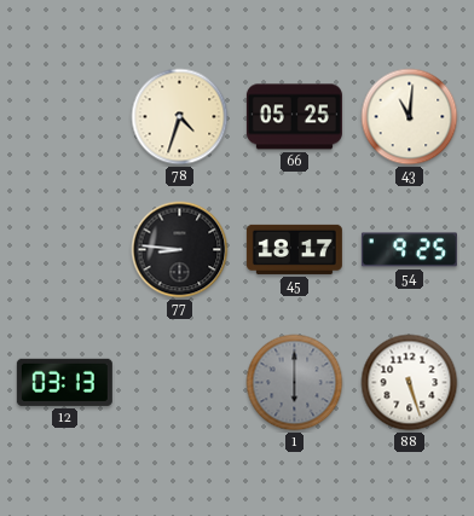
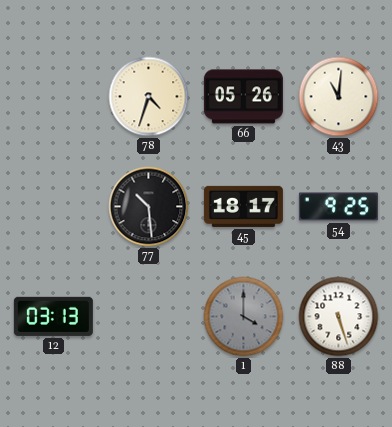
66: 05:25 -> 05:26
77: 8:46 -> 10:29
1: 6:00 -> 4:00
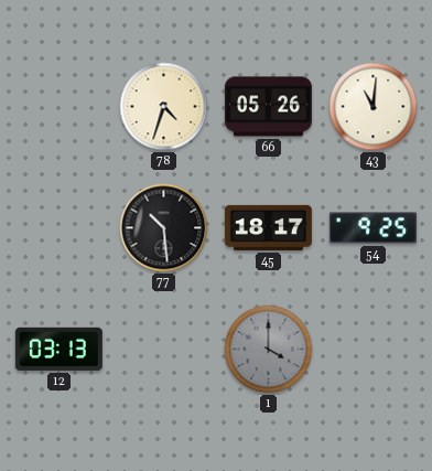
88: 5:27 -> none
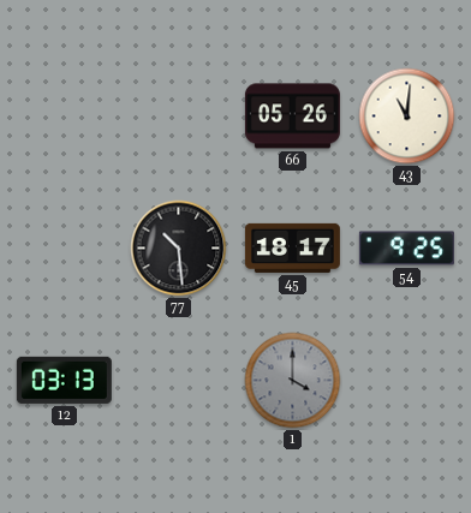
78: 4:33 -> none
